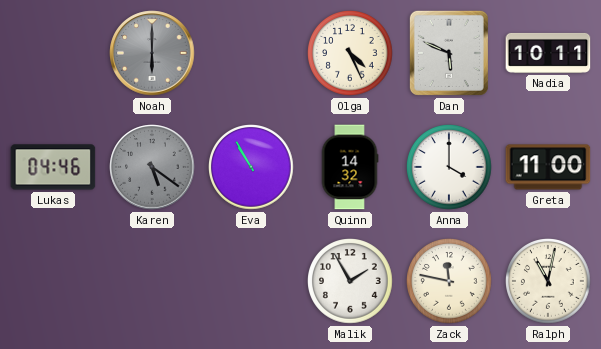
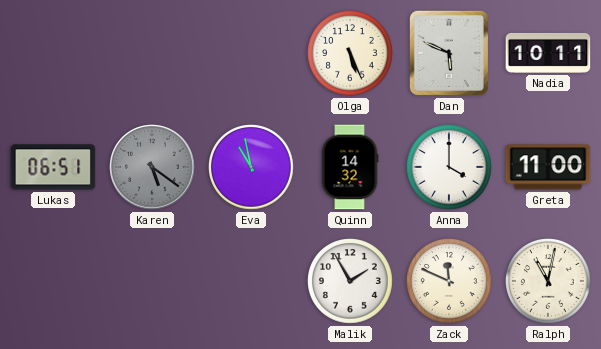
Noah: 6:00 -> none
Olga: 4:26 -> 5:26
Lukas: 04:46 -> 06:51
Eva: 10:55 -> 10:58
Zack: 11:47 -> 11:49
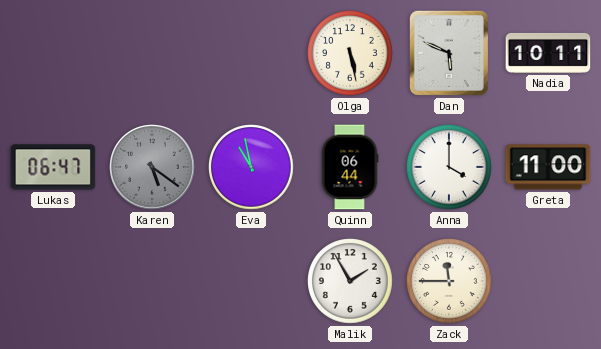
Olga: 5:26 -> 5:28
Lukas: 06:51 -> 06:47
Quinn: 14:32 -> 06:44
Zack: 11:49 -> 11:45
Ralph: 11:02 -> none
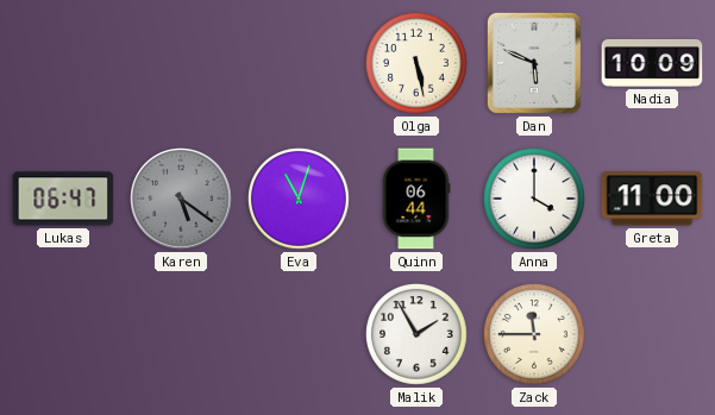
Nadia: 10:11 -> 10:09
Eva: 10:58 -> 11:03
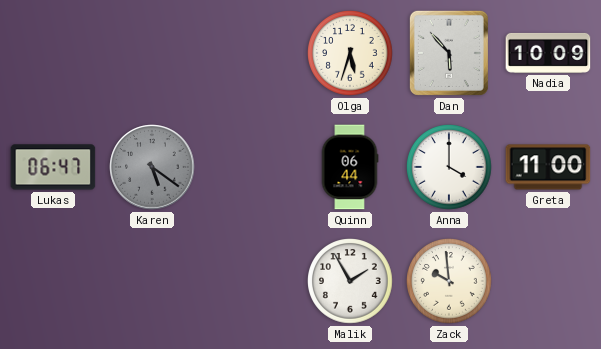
Olga: 5:28 -> 5:33
Dan: 5:49 -> 5:53
Eva: 11:03 -> none
Zack: 11:45 -> 9:59
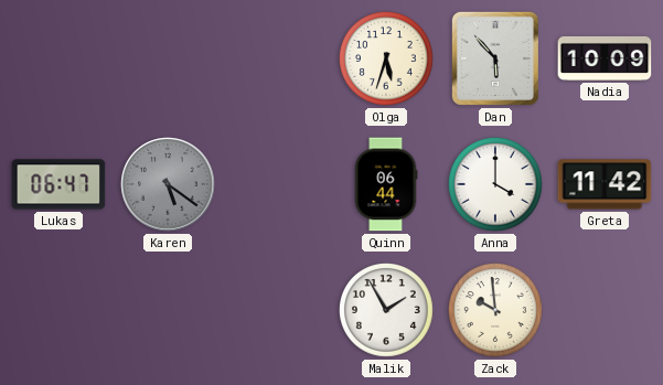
Greta: 11:00 -> 11:42
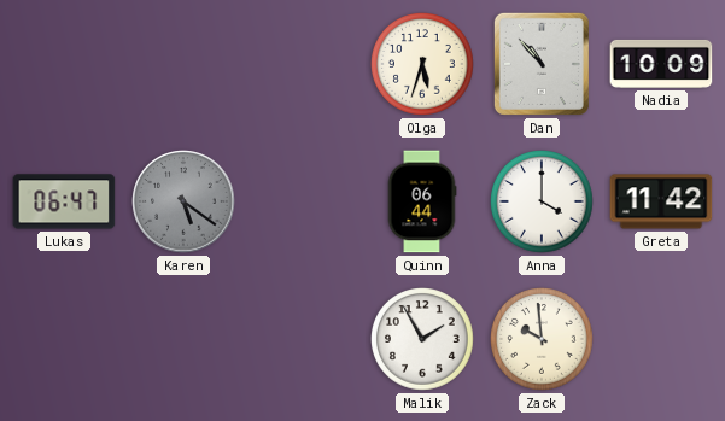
Dan: 5:53 -> 10:53
